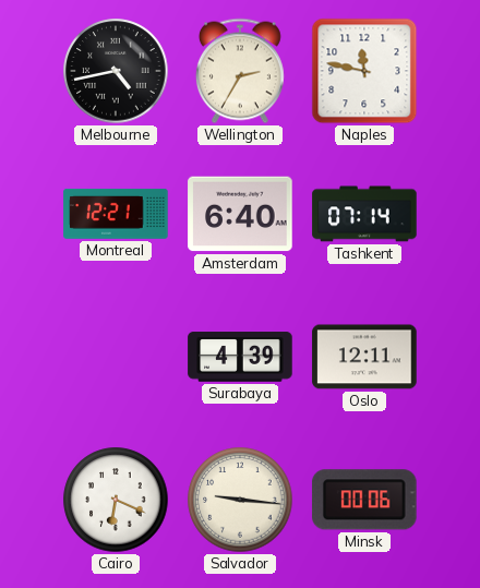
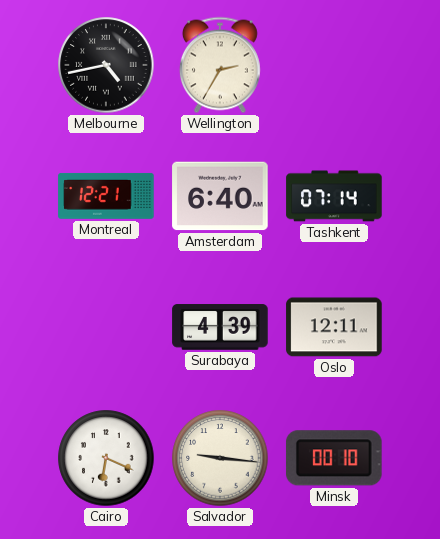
Naples: 11:47 -> none
Minsk: 00:06 -> 00:10
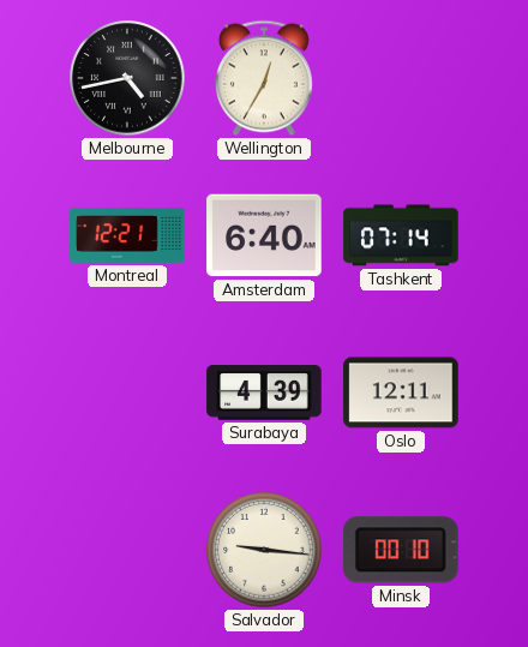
Wellington: 2:35 -> 12:35
Cairo: 6:19 -> none
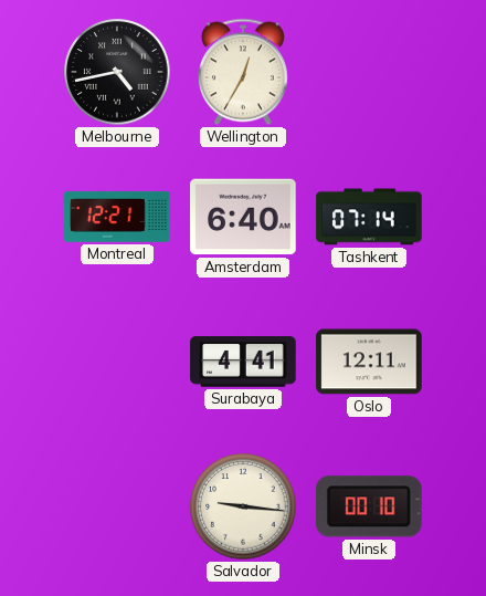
Surabaya: 4:39 -> 4:41
